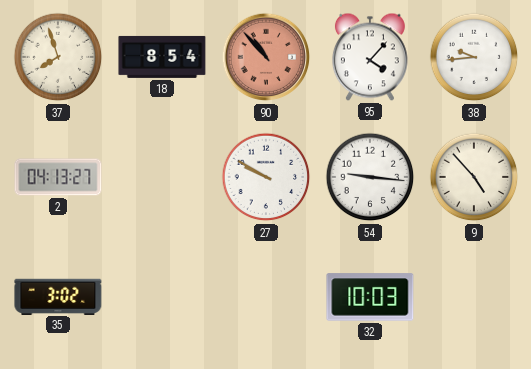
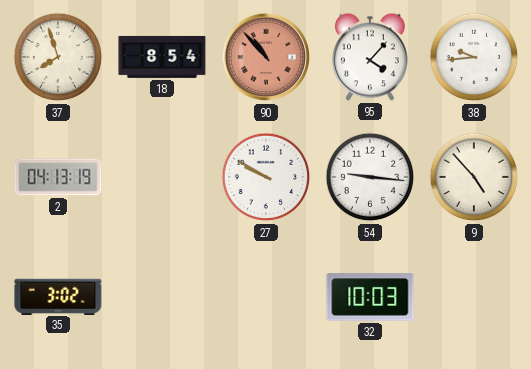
2: 04:13:27 -> 04:13:19
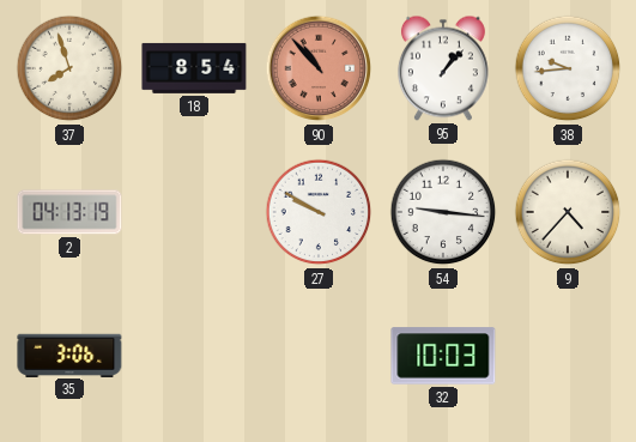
95: 4:07 -> 1:07
9: 4:53 -> 4:37
35: 3:02 -> 3:06
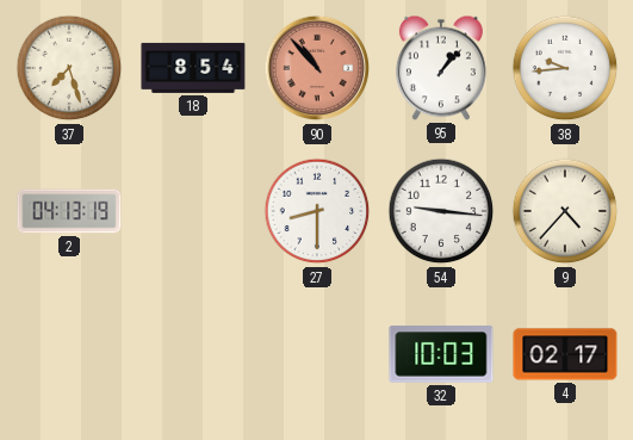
37: 7:57 -> 7:27
27: 9:50 -> 8:30
35: 3:06 -> none
4: none -> 02:17
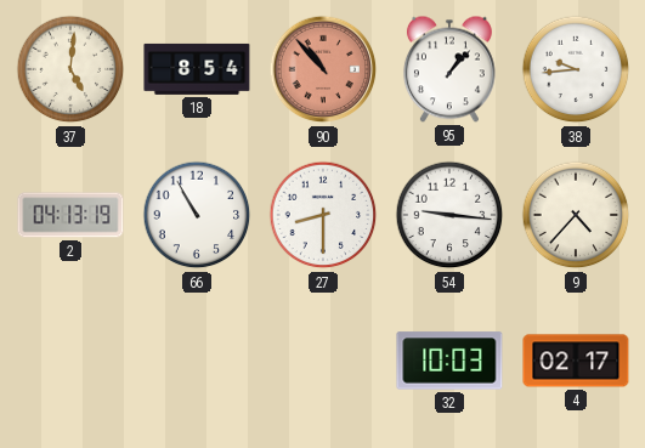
37: 7:27 -> 5:01
66: none -> 10:55
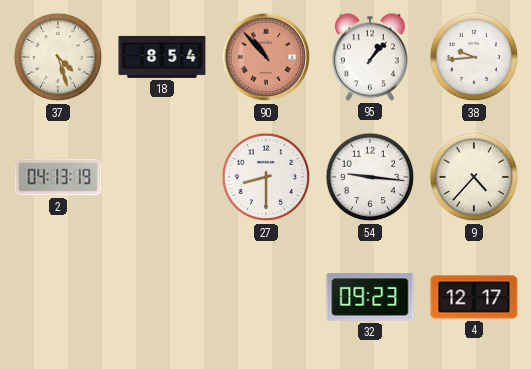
37: 5:01 -> 4:27
66: 10:55 -> none
32: 10:03 -> 09:23
4: 02:17 -> 12:17
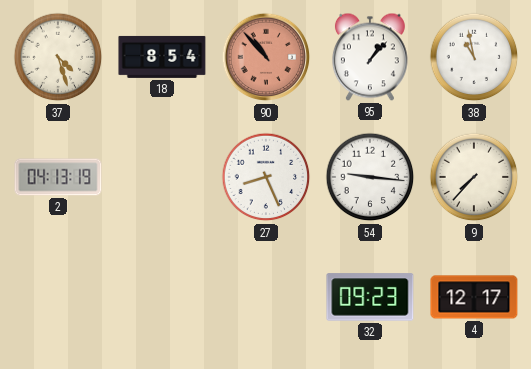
38: 9:44 -> 10:58
27: 8:30 -> 8:26
9: 4:37 -> 7:37
